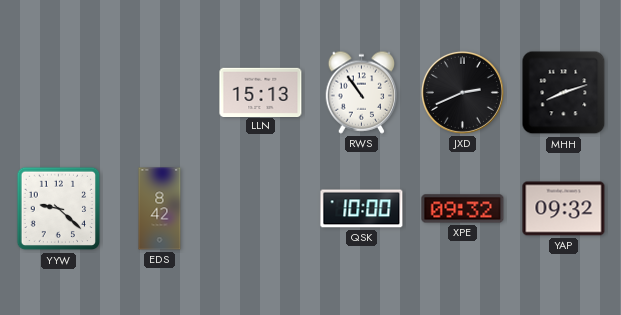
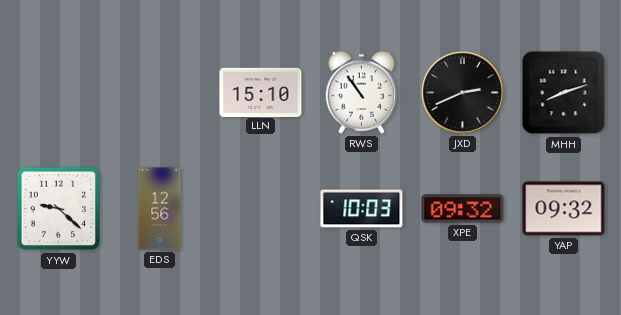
LLN: 15:13 -> 15:10
EDS: 8:42 -> 12:56
QSK: 10:00 -> 10:03
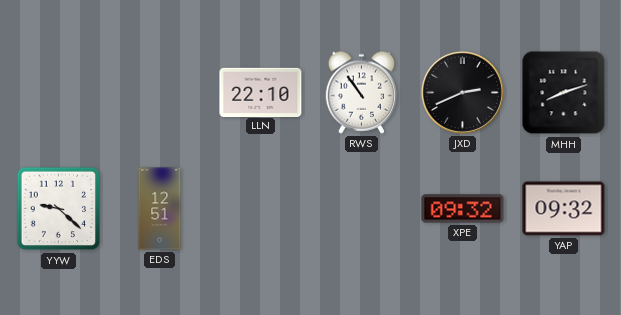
LLN: 15:10 -> 22:10
EDS: 12:56 -> 12:51
QSK: 10:03 -> none
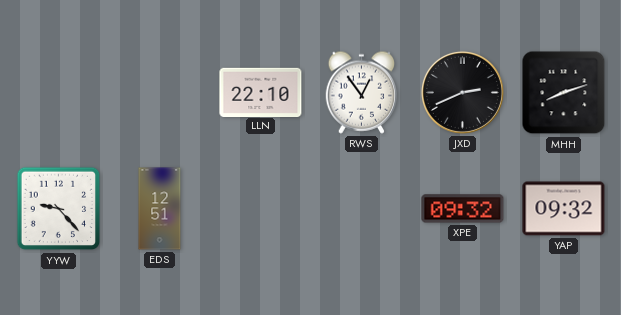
RWS: 10:54 -> 12:54
YYW: 9:22 -> 9:23
